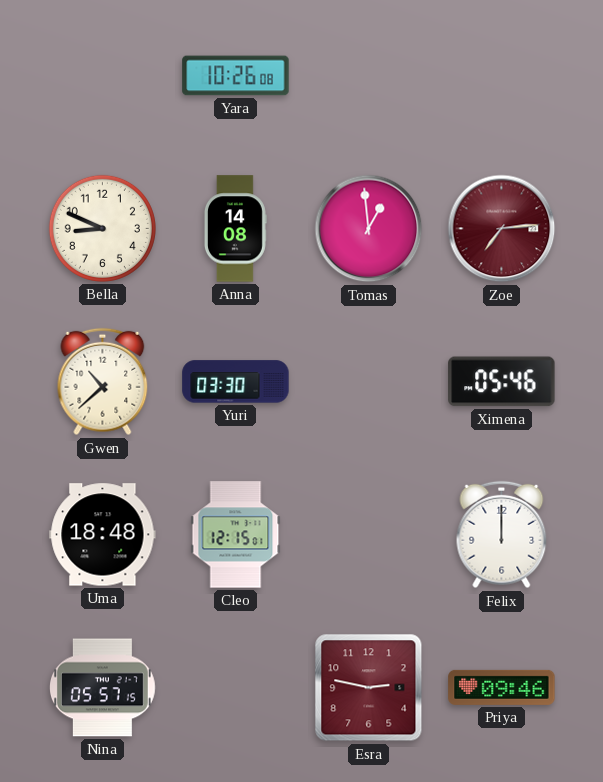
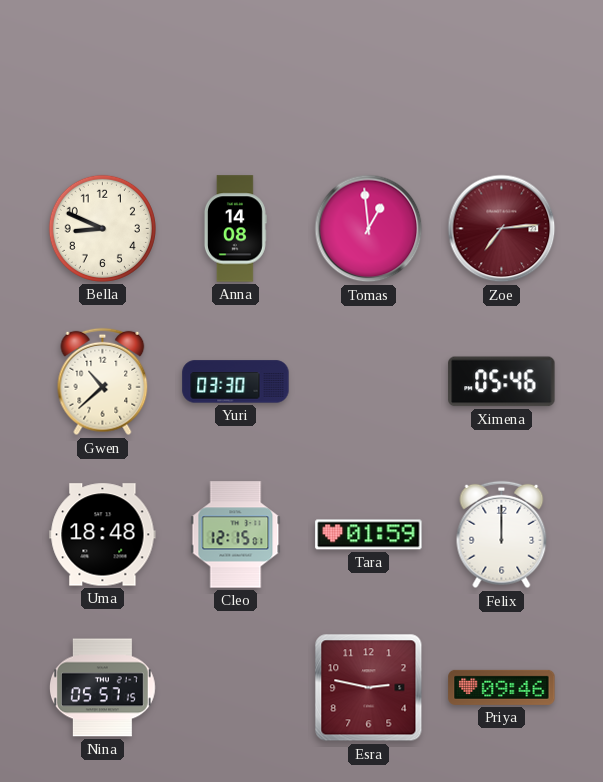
Yara: 10:26 -> none
Tara: none -> 01:59
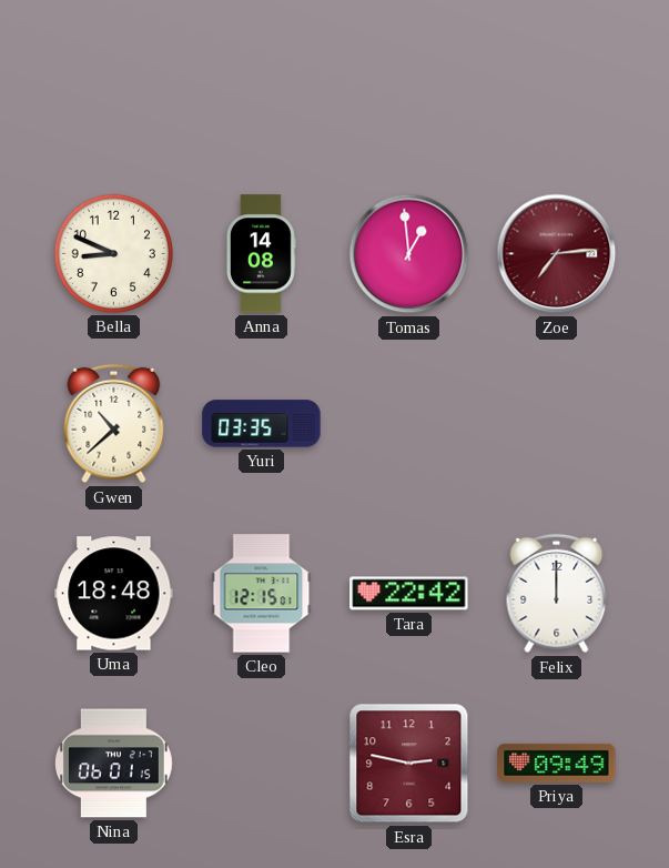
Yuri: 03:30 -> 03:35
Ximena: 05:46 -> none
Tara: 01:59 -> 22:42
Nina: 05:57 -> 06:01
Priya: 09:46 -> 09:49
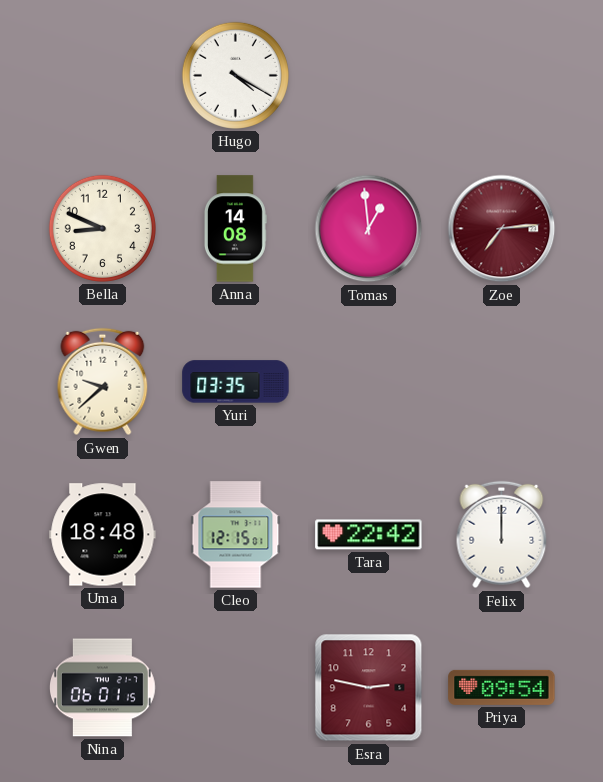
Hugo: none -> 4:20
Gwen: 10:38 -> 9:38
Priya: 09:49 -> 09:54
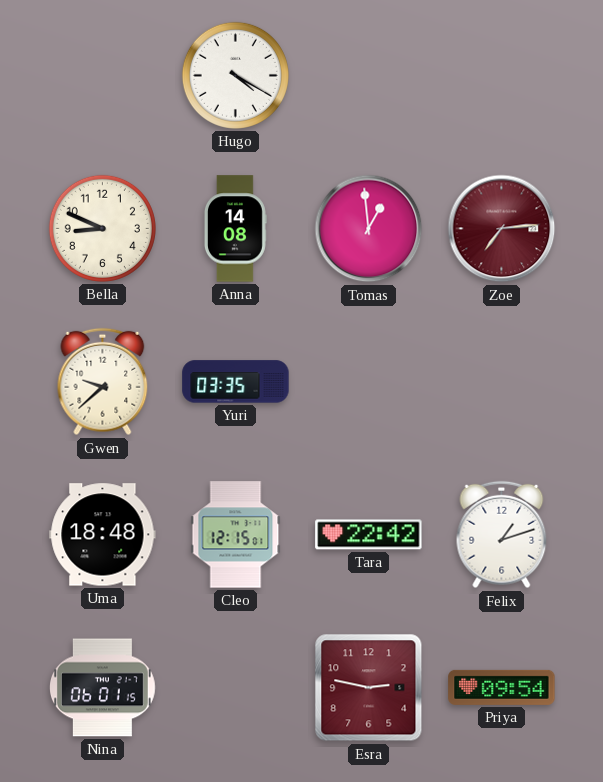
Felix: 12:00 -> 1:12
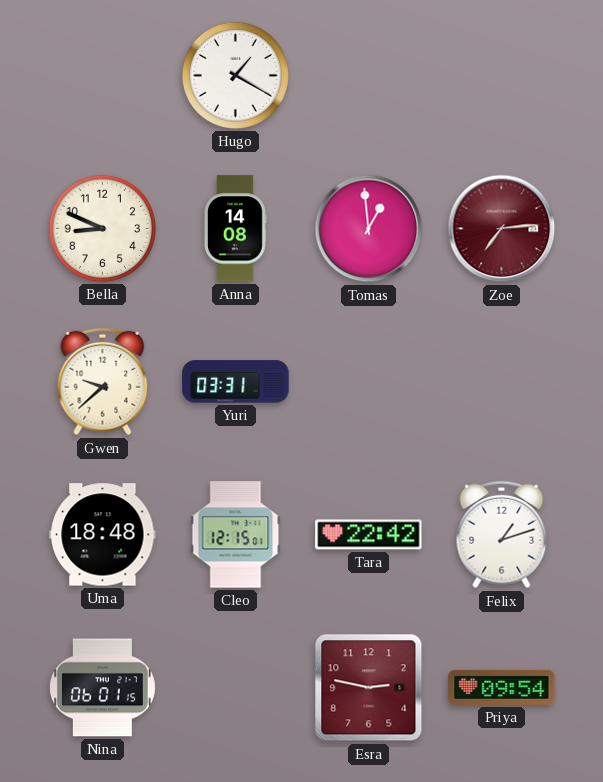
Hugo: 4:20 -> 1:20
Yuri: 03:35 -> 03:31
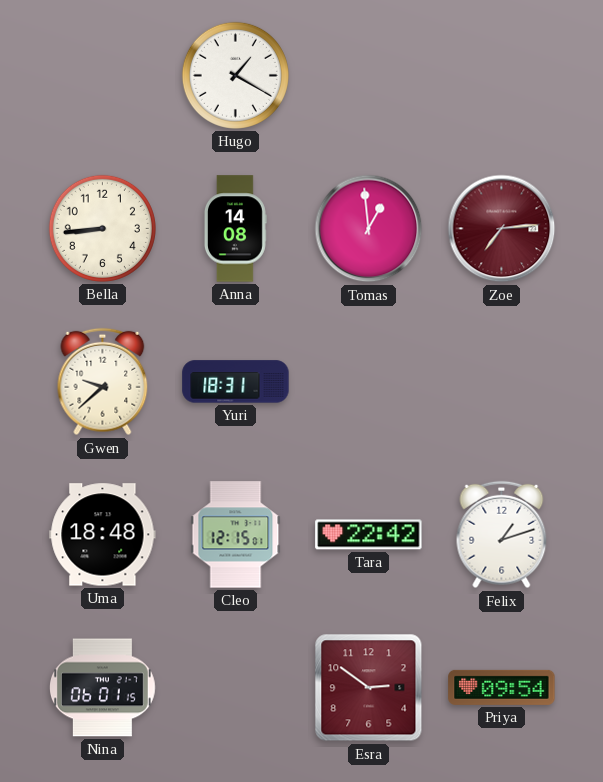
Bella: 8:49 -> 8:44
Yuri: 03:31 -> 18:31
Esra: 2:47 -> 2:51
